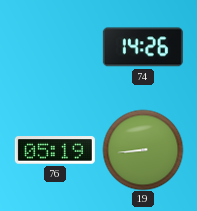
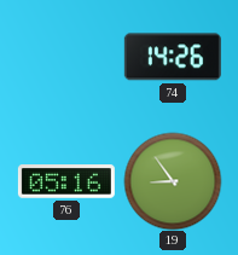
76: 05:19 -> 05:16
19: 8:44 -> 8:54
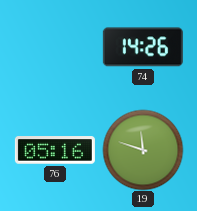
19: 8:54 -> 11:48
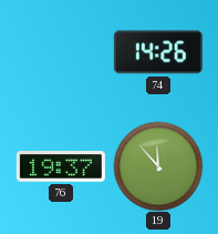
76: 05:16 -> 19:37
19: 11:48 -> 11:53
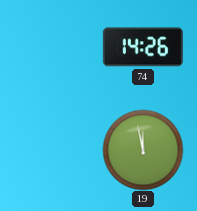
76: 19:37 -> none
19: 11:53 -> 11:58
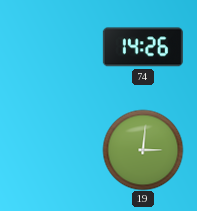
19: 11:58 -> 3:01
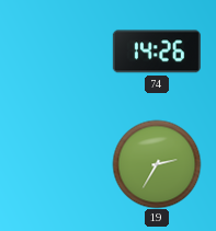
19: 3:01 -> 2:35
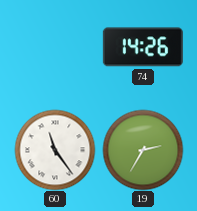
60: none -> 11:24
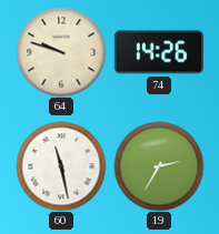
64: none -> 9:48
60: 11:24 -> 11:28
